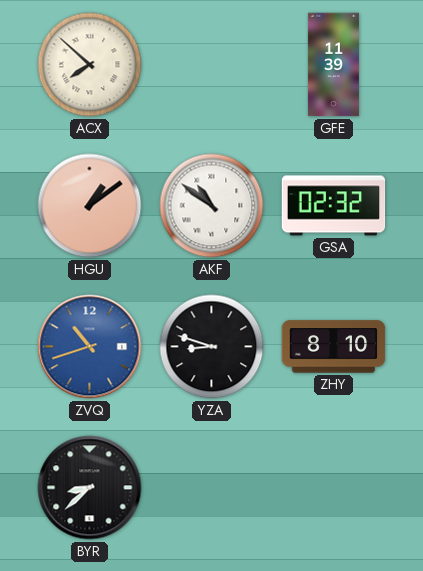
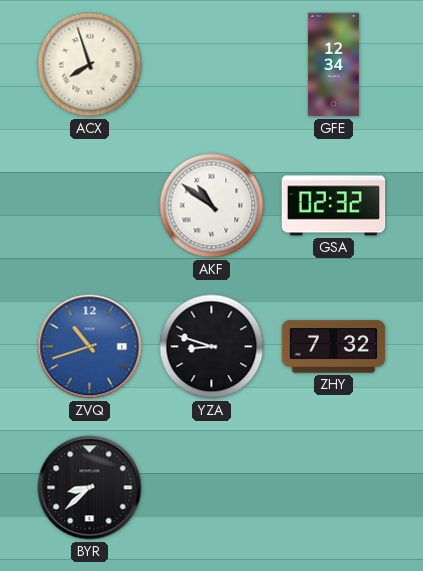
ACX: 7:52 -> 7:57
GFE: 11:39 -> 12:34
HGU: 1:09 -> none
ZHY: 8:10 -> 7:32
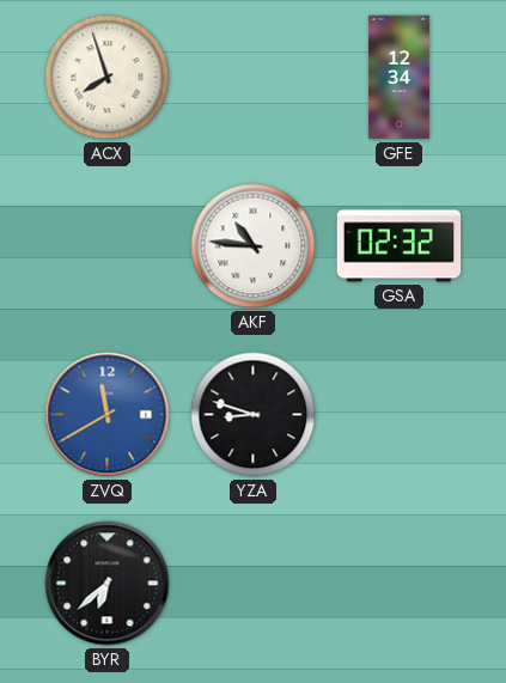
AKF: 10:51 -> 10:46
ZVQ: 10:42 -> 11:40
ZHY: 7:32 -> none
BYR: 8:38 -> 6:38
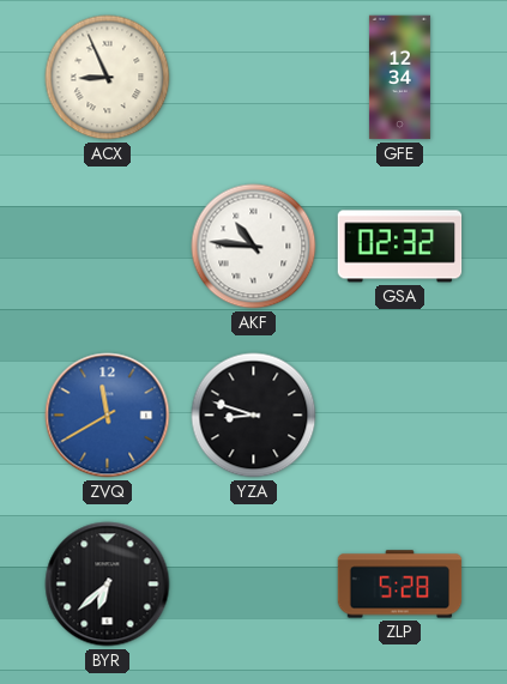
ACX: 7:57 -> 8:56
ZLP: none -> 5:28
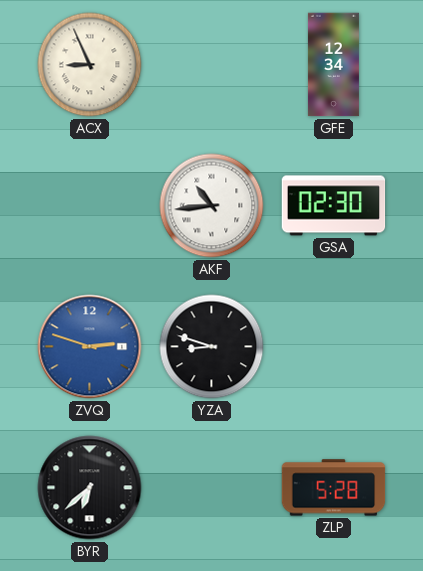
AKF: 10:46 -> 10:44
GSA: 02:32 -> 02:30
ZVQ: 11:40 -> 2:48
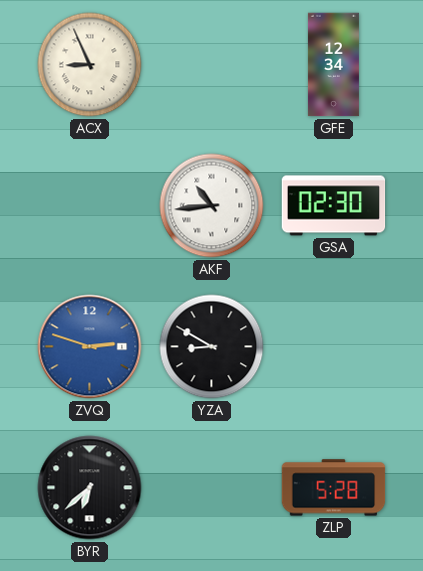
YZA: 8:48 -> 8:50
